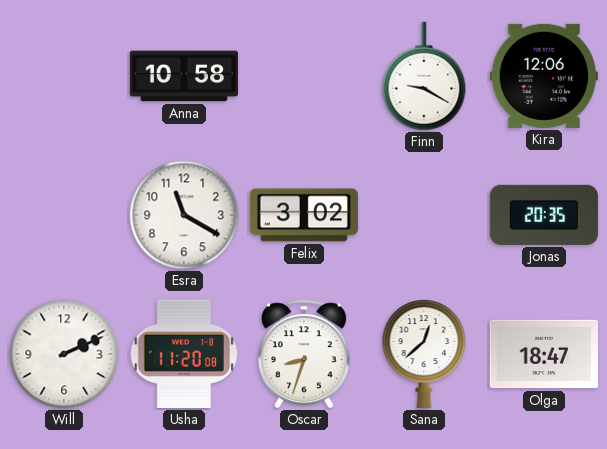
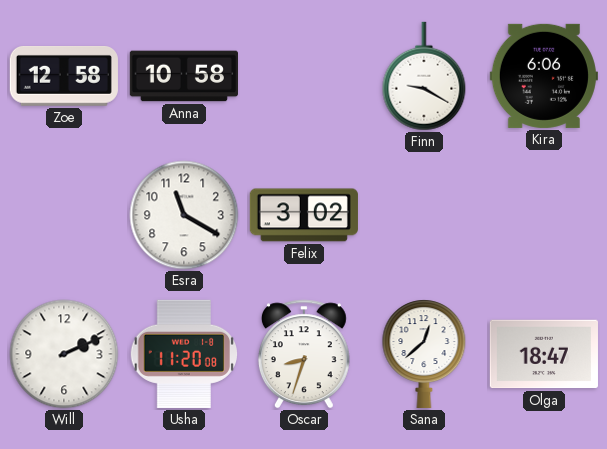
Zoe: none -> 12:58
Kira: 12:06 -> 6:06
Jonas: 20:35 -> none
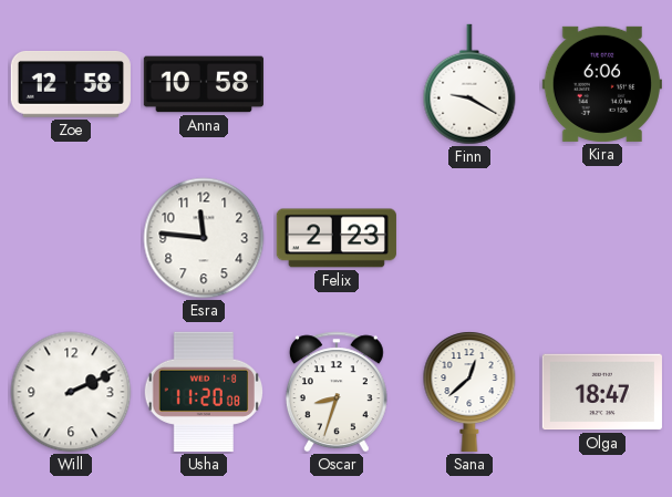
Esra: 11:20 -> 11:46
Felix: 3:02 -> 2:23
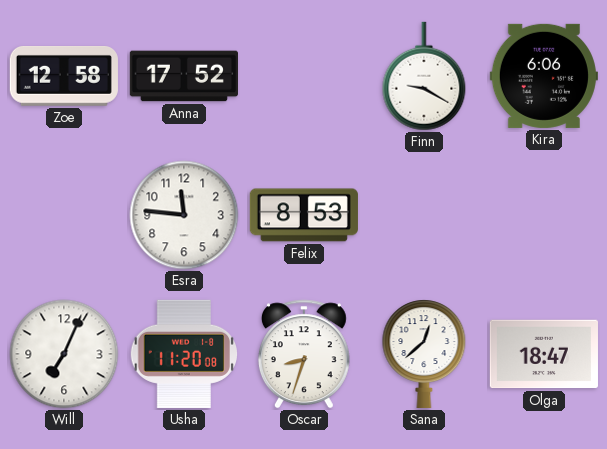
Anna: 10:58 -> 17:52
Felix: 2:23 -> 8:53
Will: 2:11 -> 7:04
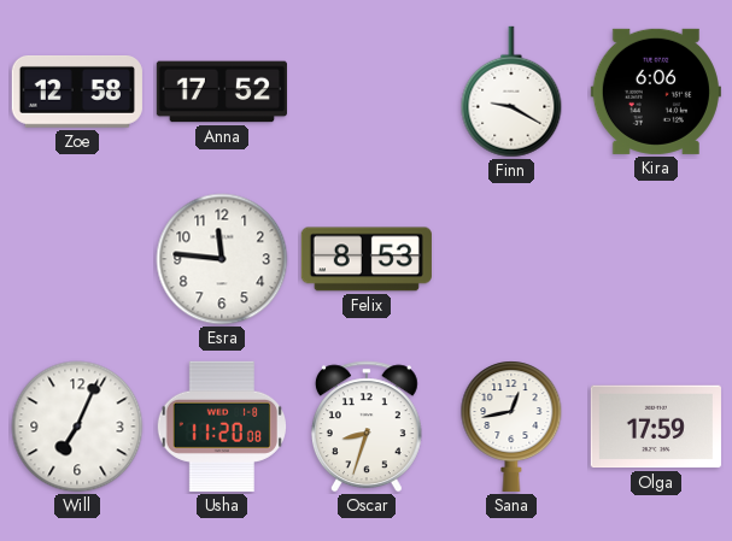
Sana: 12:38 -> 12:43
Olga: 18:47 -> 17:59
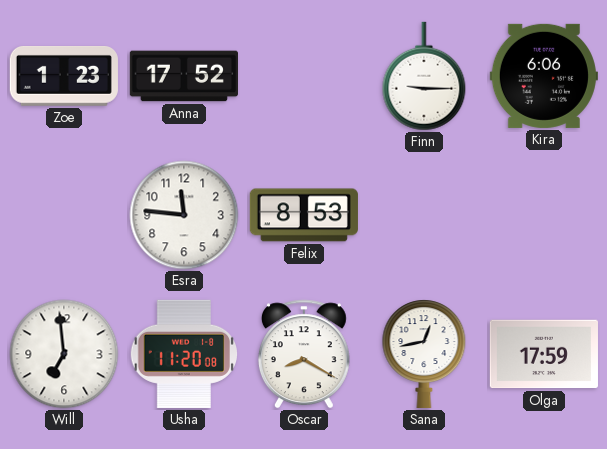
Zoe: 12:58 -> 1:23
Finn: 9:20 -> 9:15
Will: 7:04 -> 6:59
Oscar: 8:33 -> 8:20
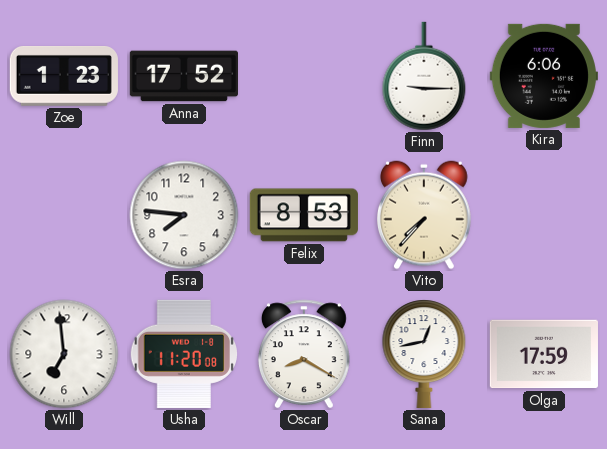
Esra: 11:46 -> 7:46
Vito: none -> 7:37
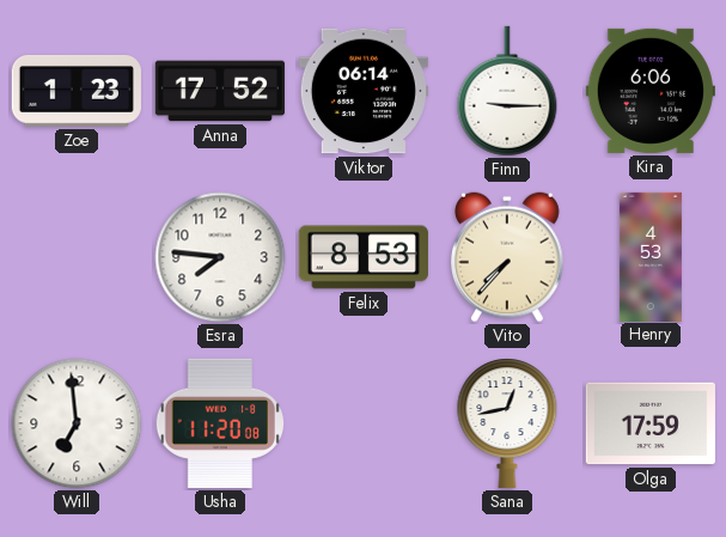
Viktor: none -> 06:14
Henry: none -> 4:53
Oscar: 8:20 -> none
